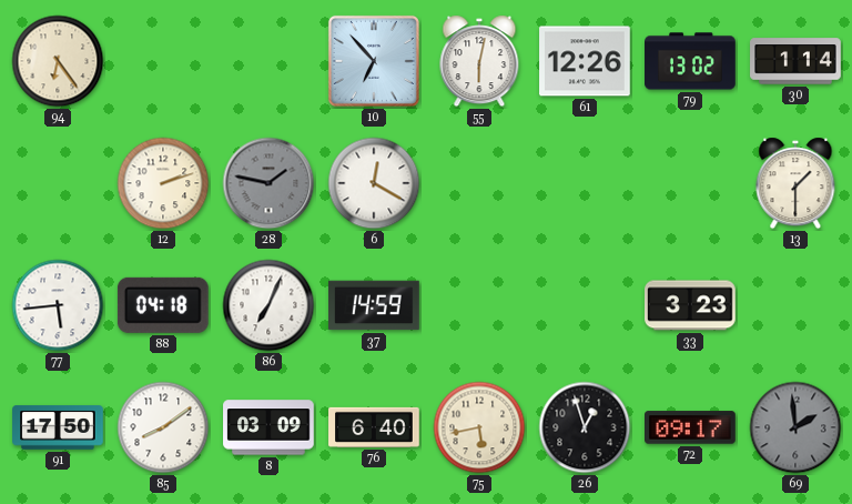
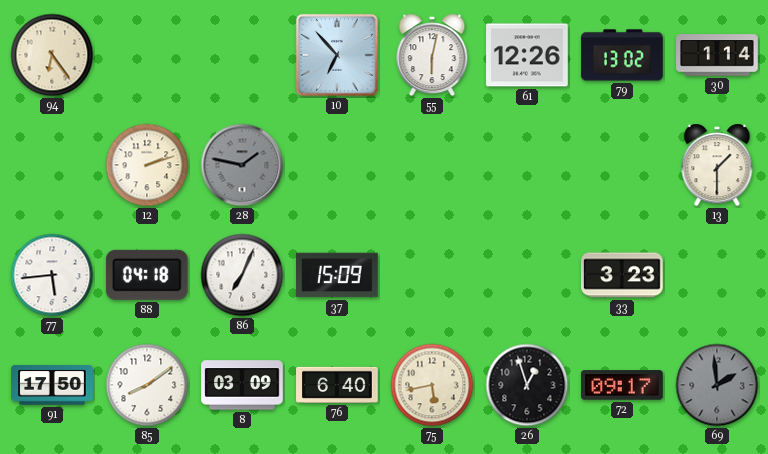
6: 12:20 -> none
37: 14:59 -> 15:09
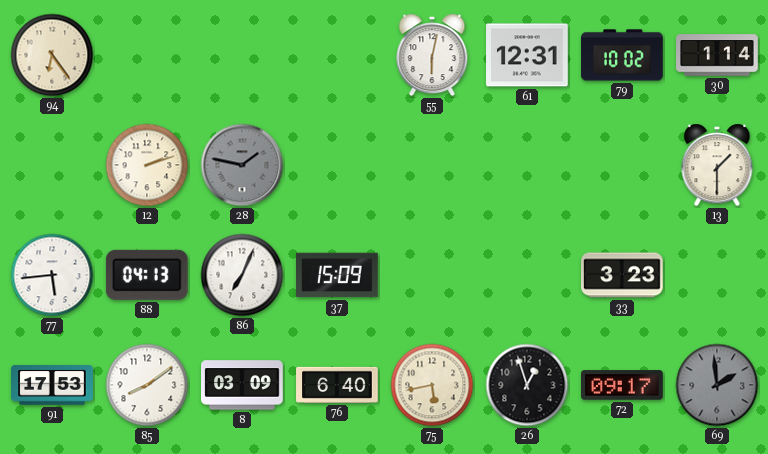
10: 6:53 -> none
61: 12:26 -> 12:31
79: 13:02 -> 10:02
88: 04:18 -> 04:13
91: 17:50 -> 17:53
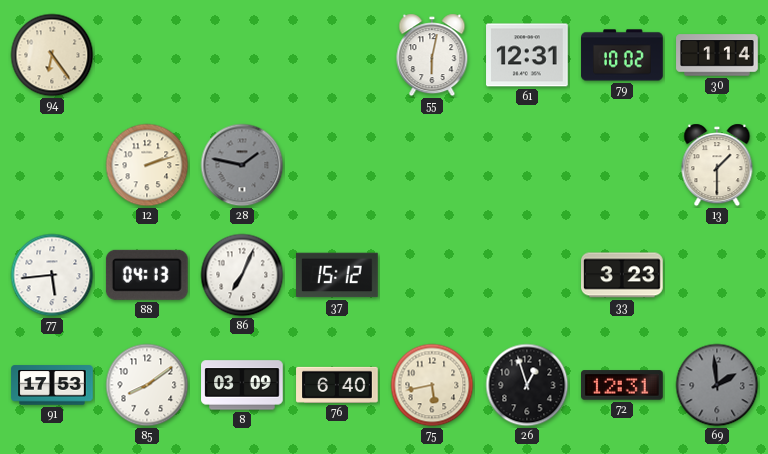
37: 15:09 -> 15:12
72: 09:17 -> 12:31
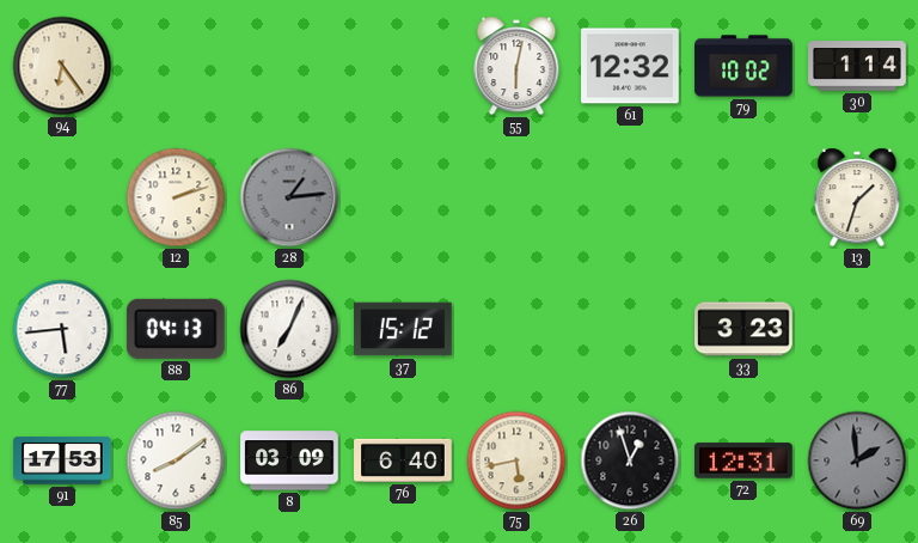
61: 12:31 -> 12:32
28: 1:47 -> 1:14
13: 1:30 -> 1:33
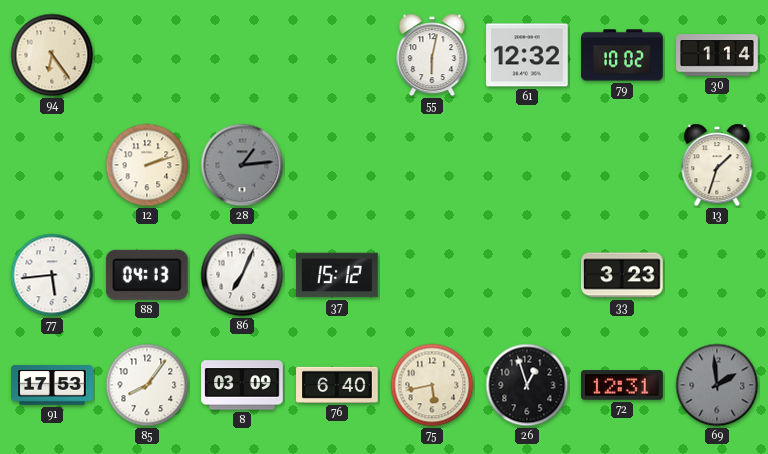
85: 8:09 -> 8:06
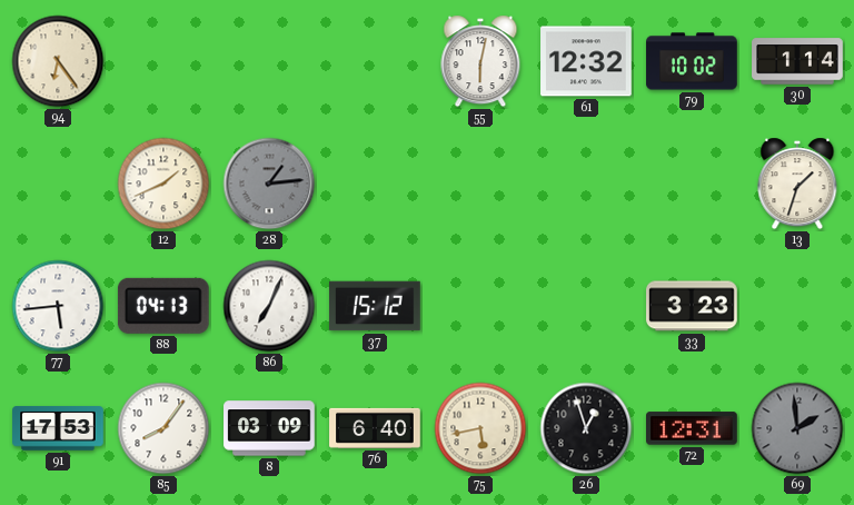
12: 2:12 -> 1:41
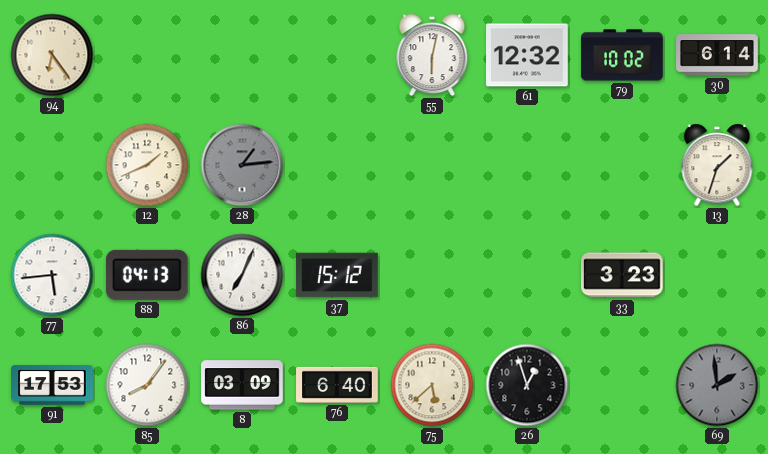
30: 1:14 -> 6:14
75: 5:43 -> 5:38
72: 12:31 -> none
